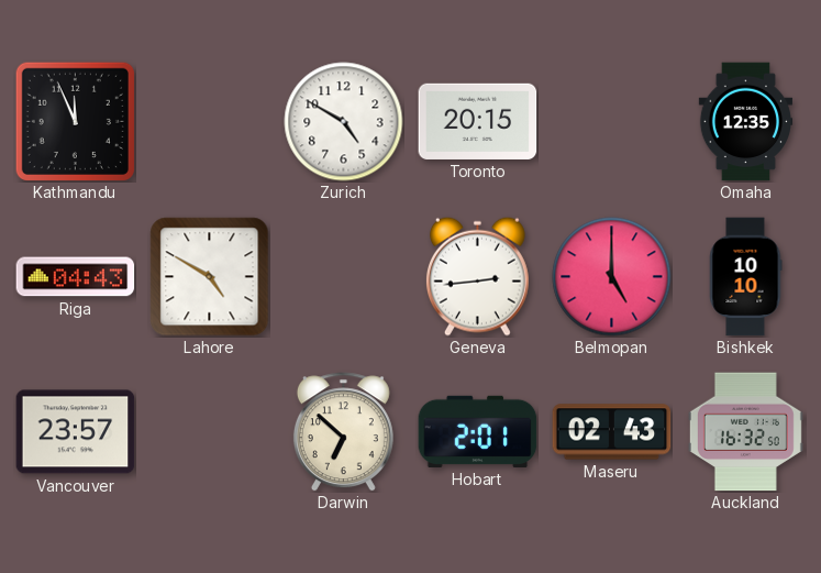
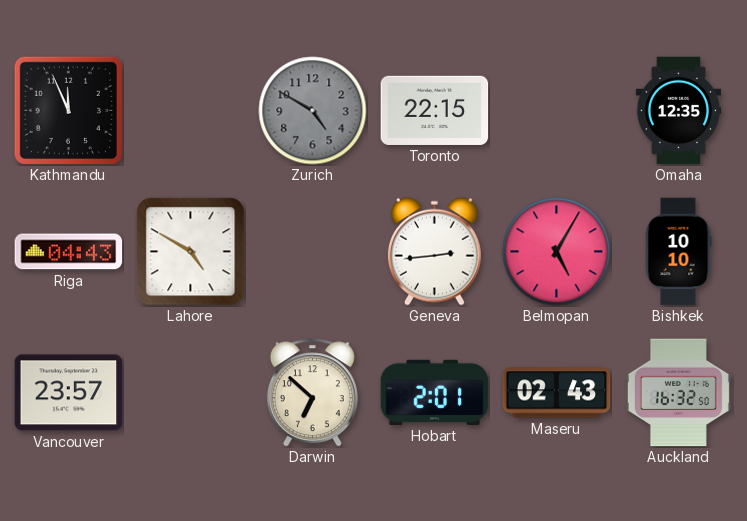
Zurich dial: white -> grey
Toronto: 20:15 -> 22:15
Belmopan: 5:00 -> 5:05
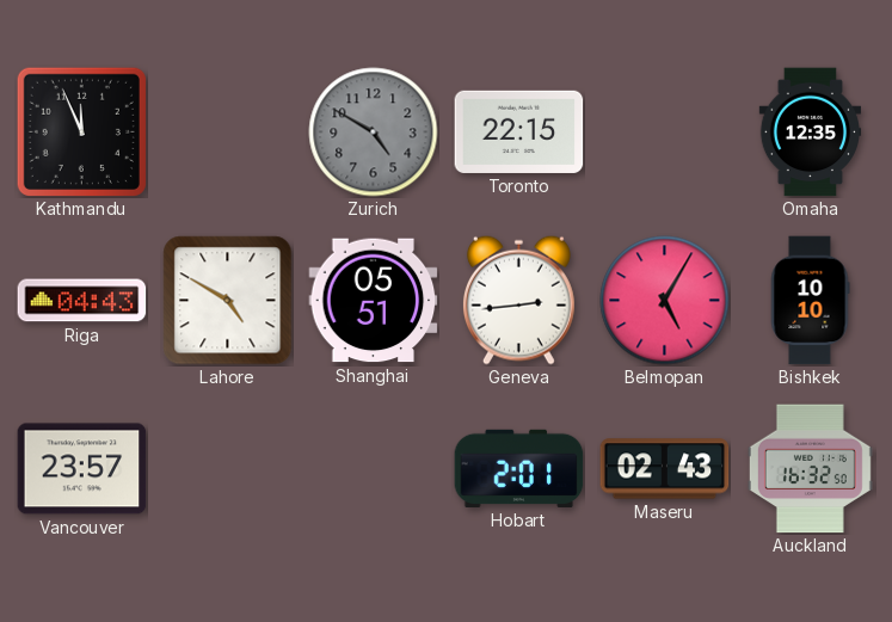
Shanghai: none -> 05:51
Darwin: 6:52 -> none
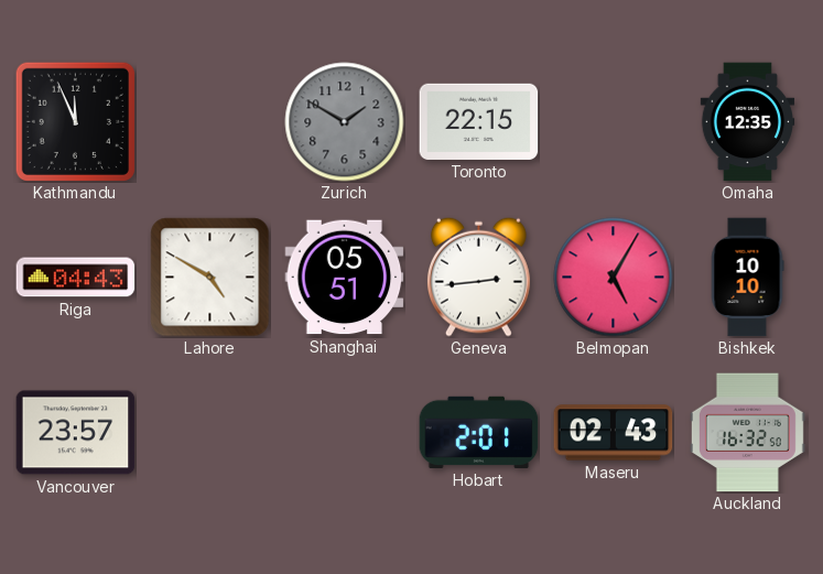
Zurich: 4:50 -> 1:50
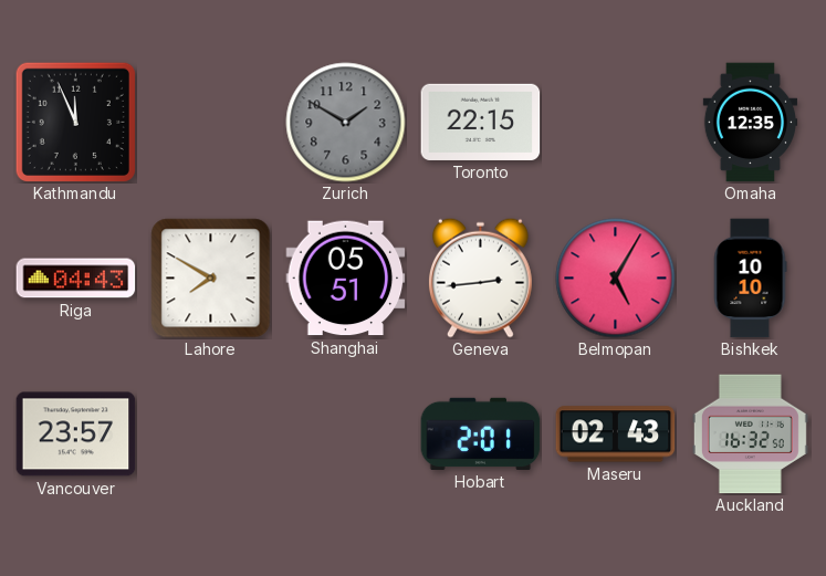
Lahore: 4:50 -> 7:50
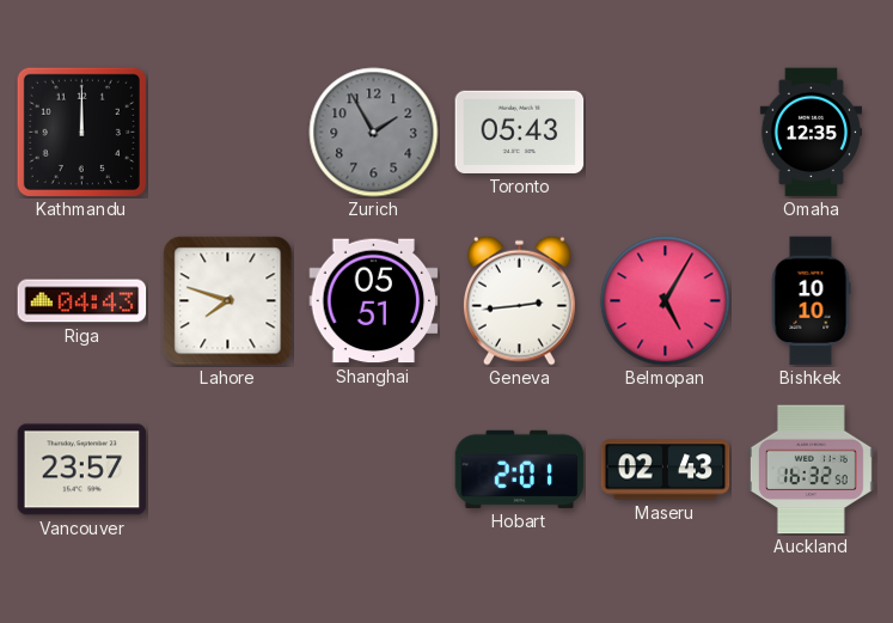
Kathmandu: 11:56 -> 12:00
Zurich: 1:50 -> 1:55
Toronto: 22:15 -> 05:43
Lahore: 7:50 -> 7:48
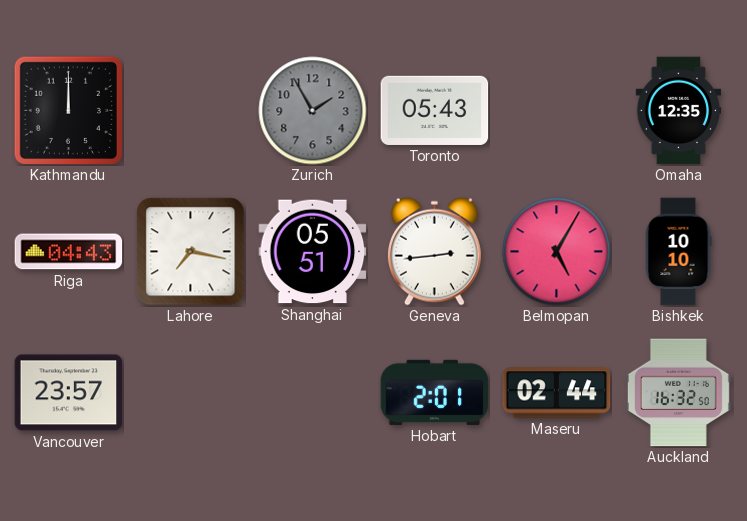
Lahore: 7:48 -> 7:17
Maseru: 02:43 -> 02:44
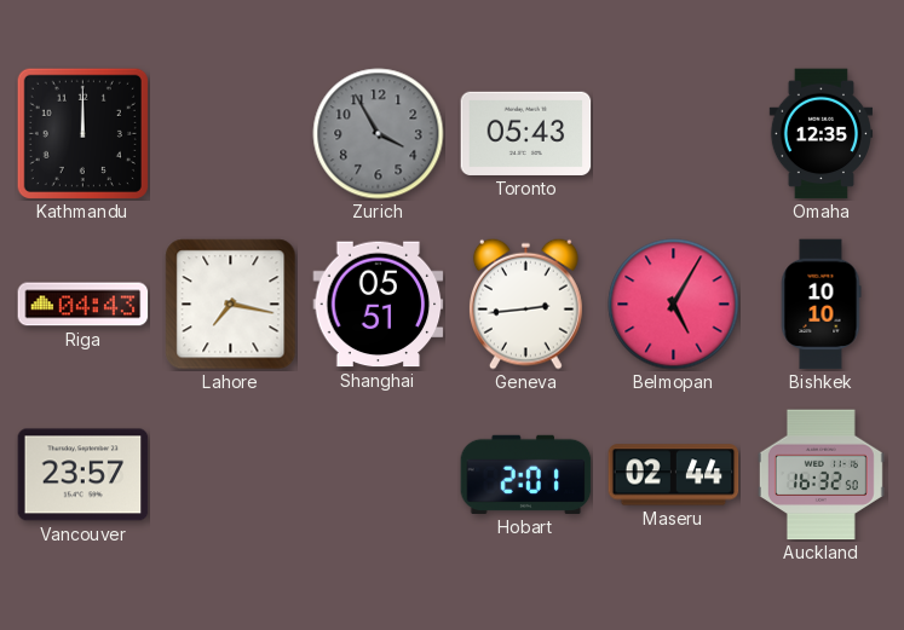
Zurich: 1:55 -> 3:55
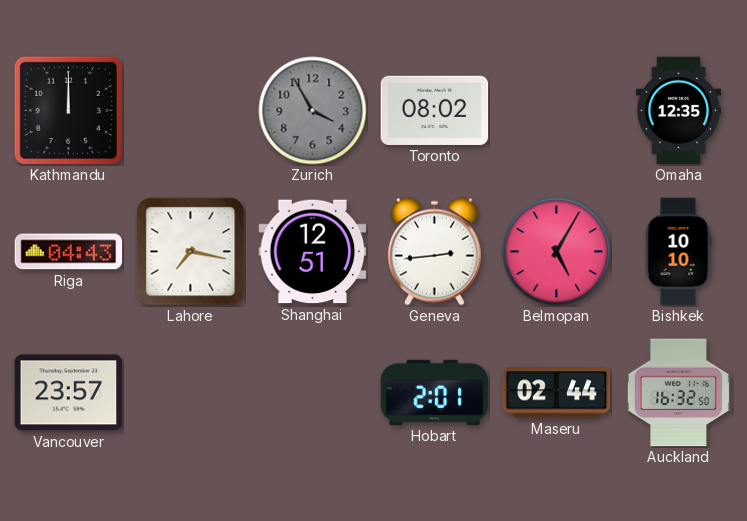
Toronto: 05:43 -> 08:02
Shanghai: 05:51 -> 12:51
